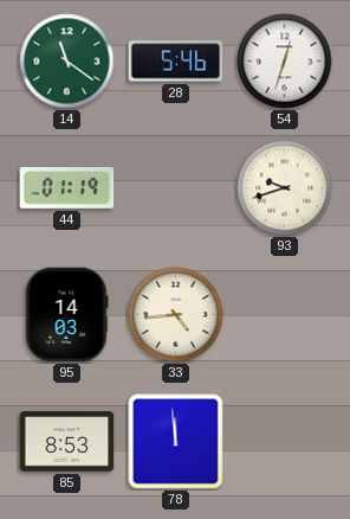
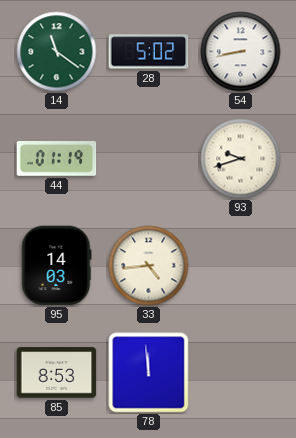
28: 5:46 -> 5:02
54: 12:33 -> 8:43
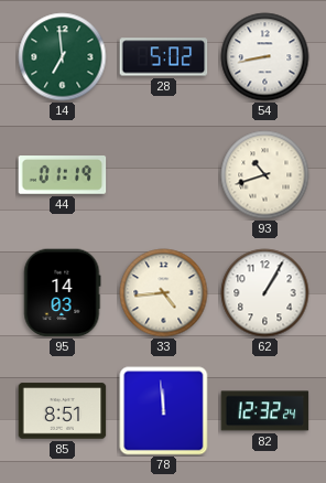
14: 11:21 -> 6:59
93: 9:42 -> 10:42
62: none -> 1:05
85: 8:53 -> 8:51
82: none -> 12:32
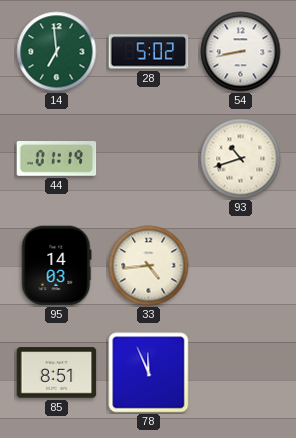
62: 1:05 -> none
78: 11:59 -> 11:56
82: 12:32 -> none
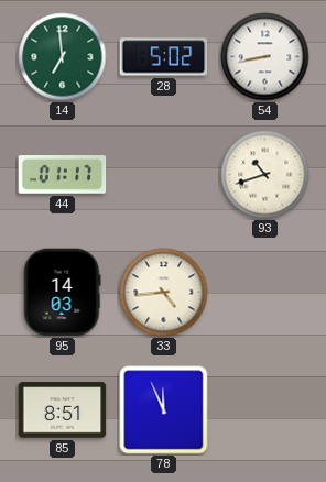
44: 01:19 -> 01:17
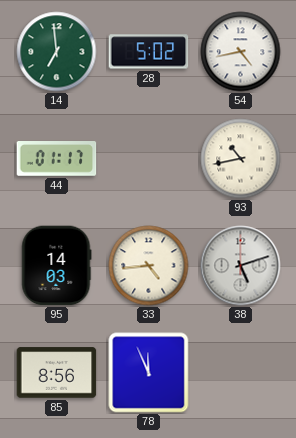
54: 8:43 -> 4:43
93: 10:42 -> 10:43
38: none -> 5:12
85: 8:51 -> 8:56
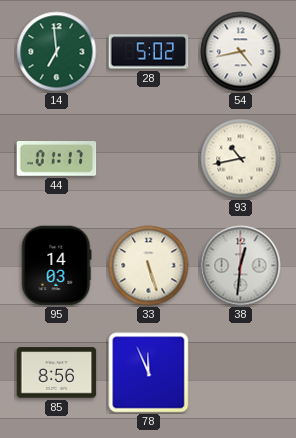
33: 4:44 -> 5:27
38: 5:12 -> 12:31
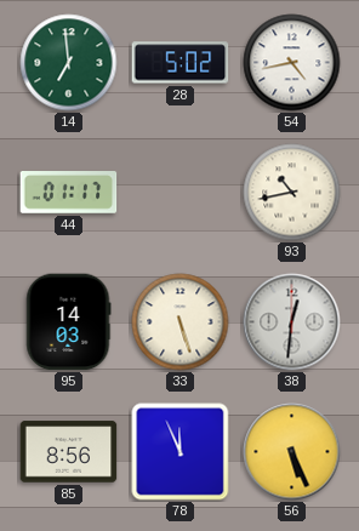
56: none -> 5:26
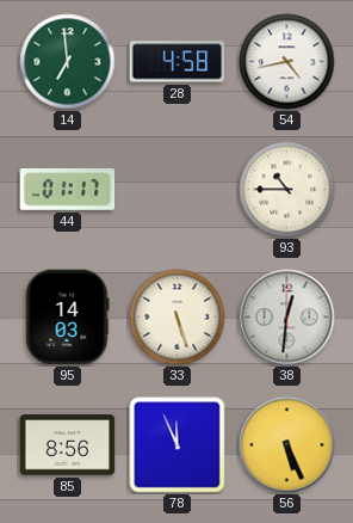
28: 5:02 -> 4:58
93: 10:43 -> 10:45
